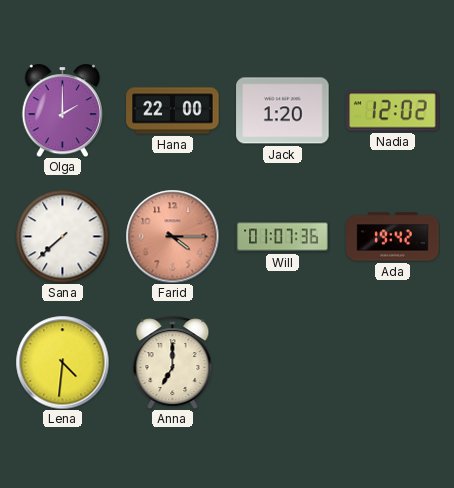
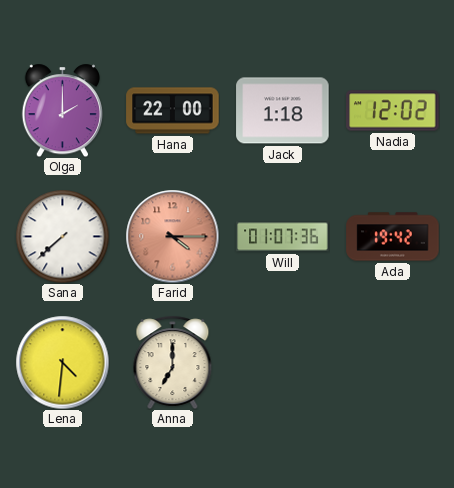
Jack: 1:20 -> 1:18
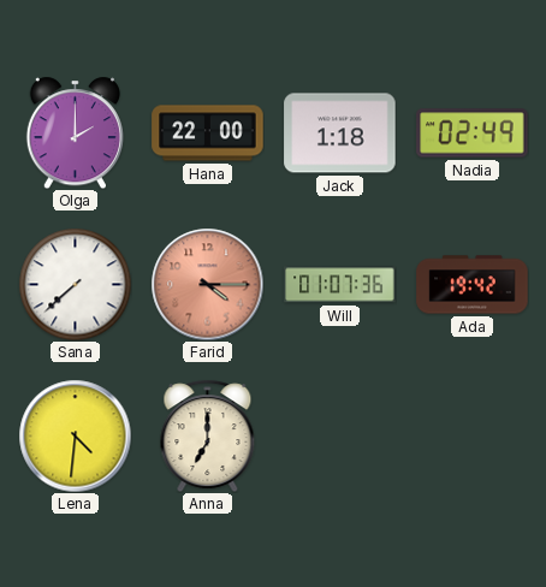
Nadia: 12:02 -> 02:49
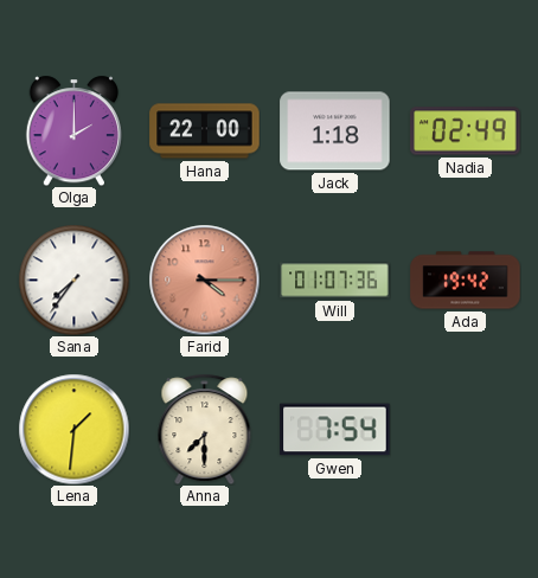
Sana: 7:38 -> 7:36
Lena: 4:31 -> 1:31
Anna: 7:00 -> 7:30
Gwen: none -> 7:54
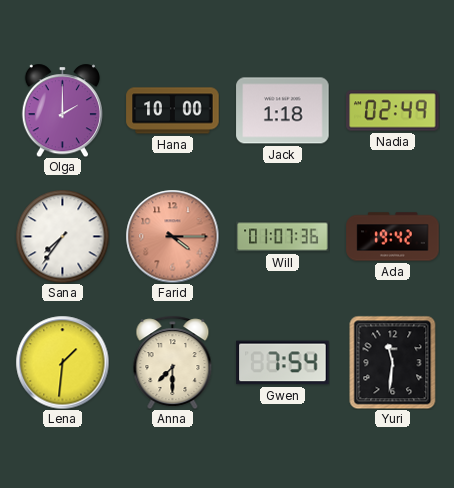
Hana: 22:00 -> 10:00
Yuri: none -> 11:31
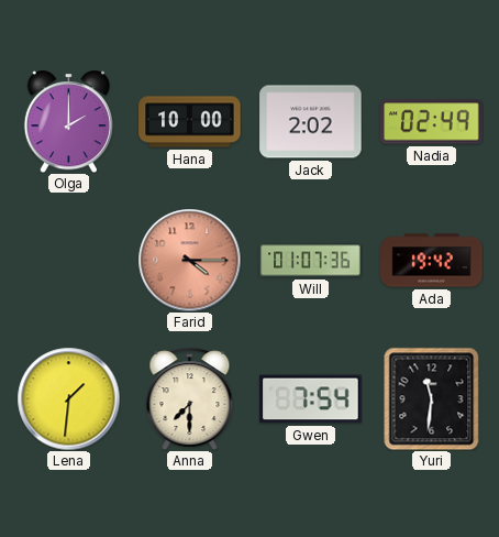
Jack: 1:18 -> 2:02
Sana: 7:36 -> none
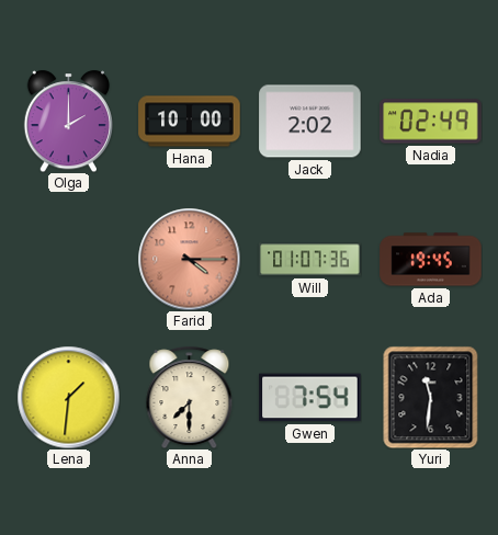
Ada: 19:42 -> 19:45
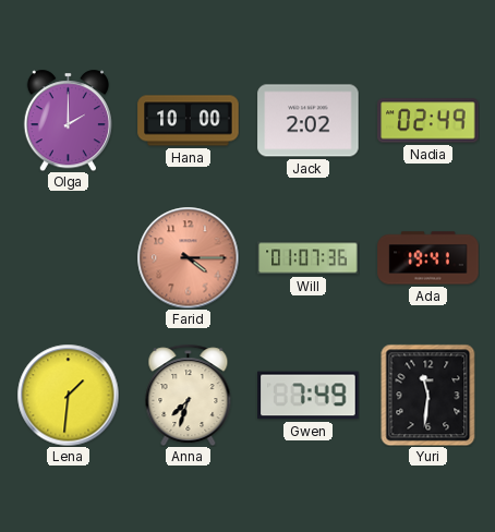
Ada: 19:45 -> 19:41
Anna: 7:30 -> 7:33
Gwen: 7:54 -> 7:49
